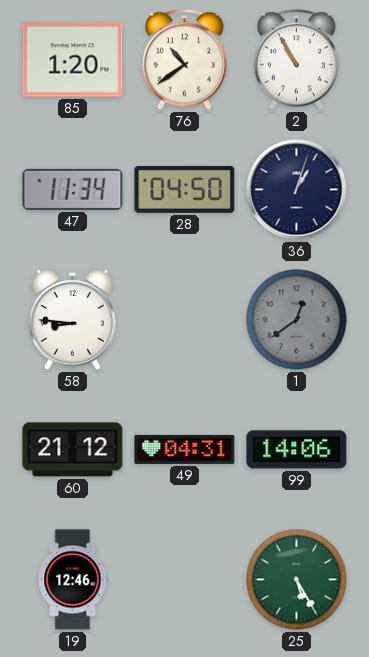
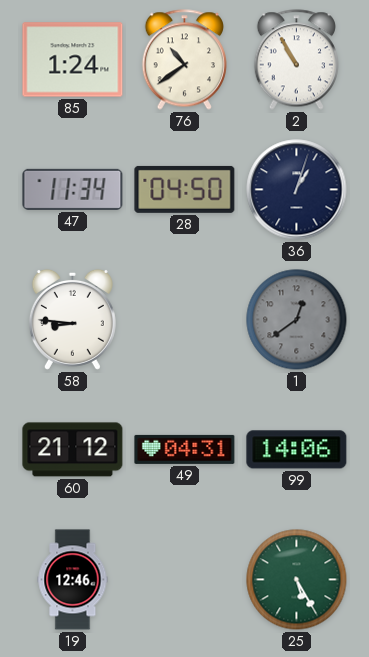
85: 1:20 -> 1:24
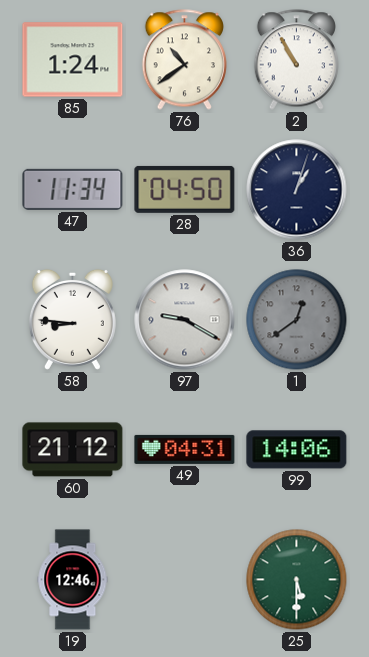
97: none -> 9:20
25: 5:25 -> 5:30
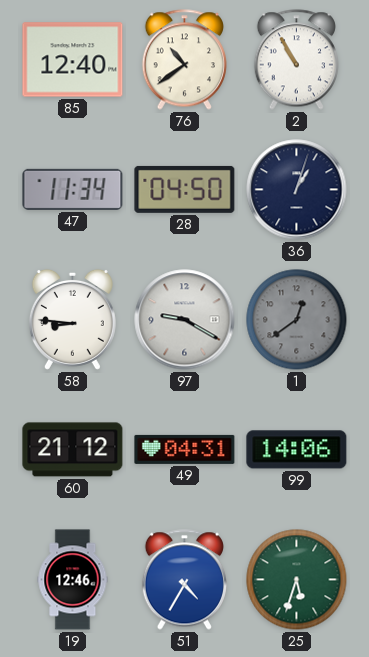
85: 1:24 -> 12:40
51: none -> 4:35
25: 5:30 -> 5:33
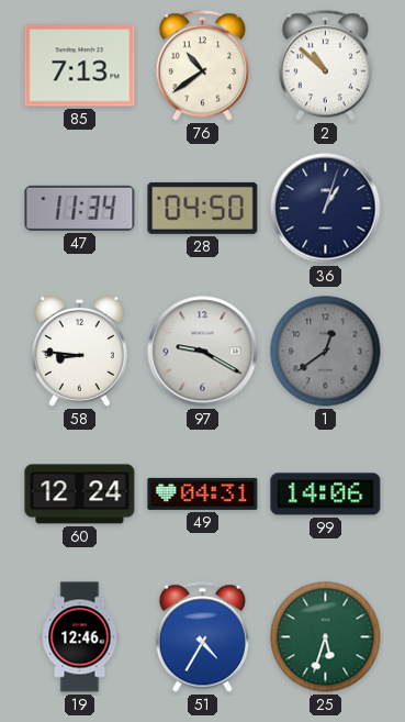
85: 12:40 -> 7:13
2: 10:55 -> 10:52
60: 21:12 -> 12:24
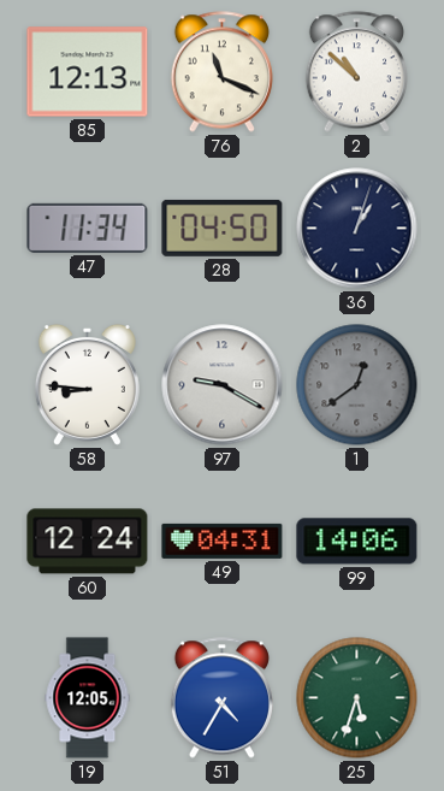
85: 7:13 -> 12:13
76: 10:39 -> 11:19
19: 12:46 -> 12:05
